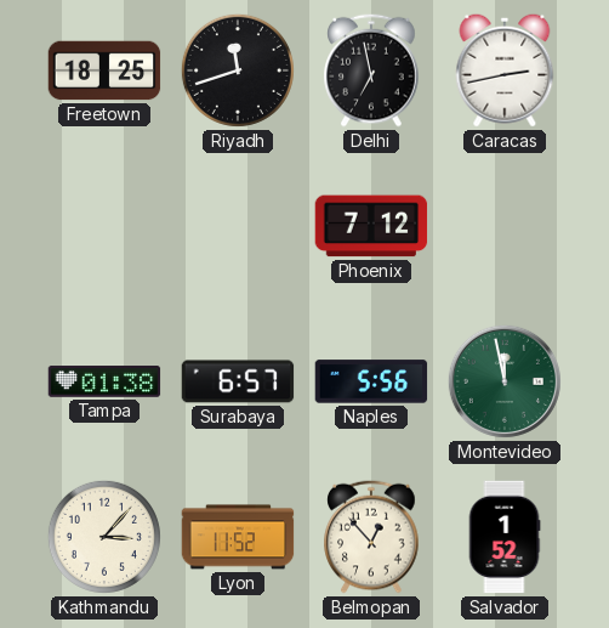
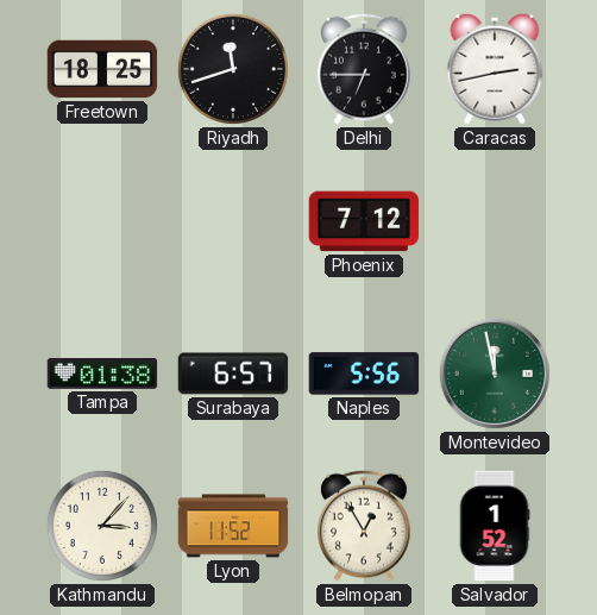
Delhi: 6:58 -> 6:45
Belmopan: 12:53 -> 12:55
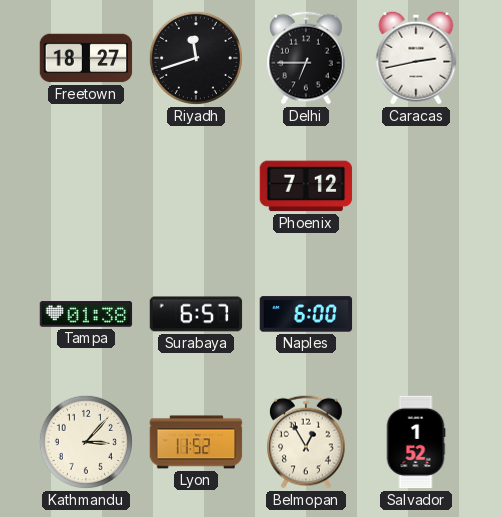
Freetown: 18:25 -> 18:27
Naples: 5:56 -> 6:00
Montevideo: 11:58 -> none
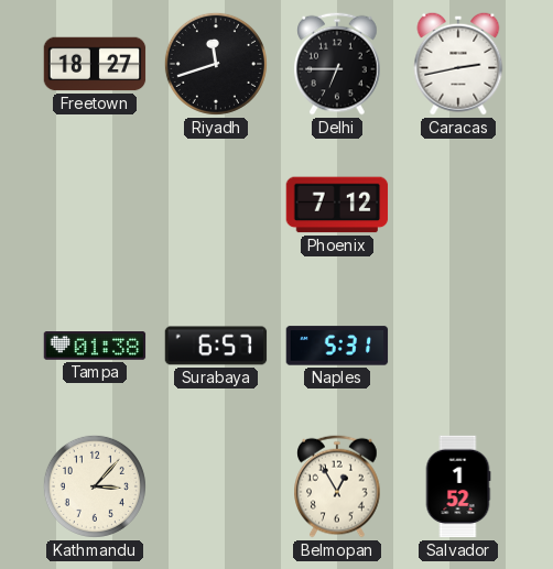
Naples: 6:00 -> 5:31
Lyon: 11:52 -> none
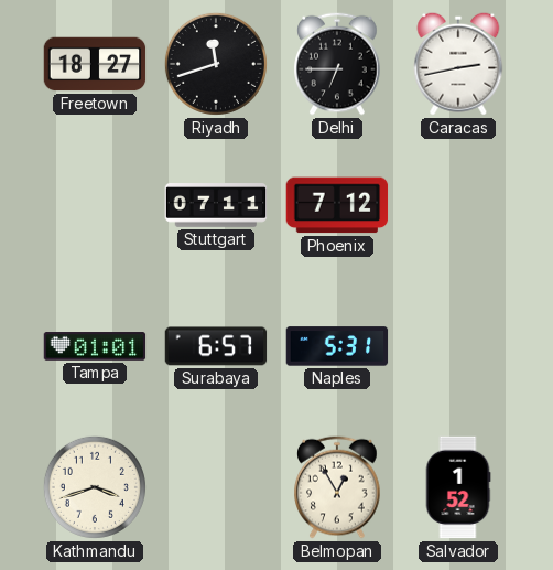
Stuttgart: none -> 07:11
Tampa: 01:38 -> 01:01
Kathmandu: 3:07 -> 3:42
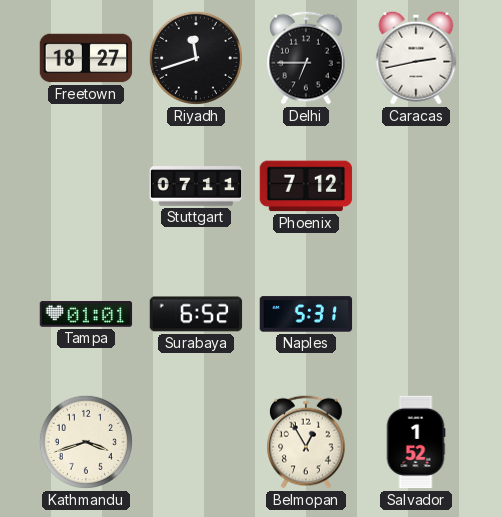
Surabaya: 6:57 -> 6:52
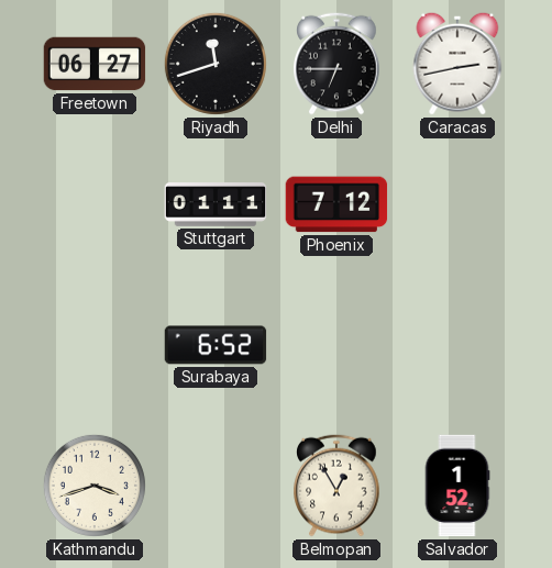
Freetown: 18:27 -> 06:27
Stuttgart: 07:11 -> 01:11
Tampa: 01:01 -> none
Naples: 5:31 -> none
